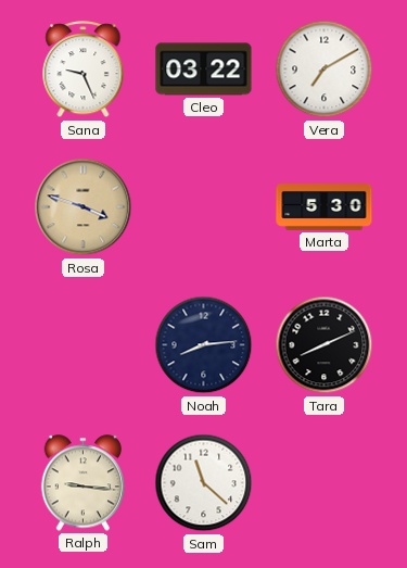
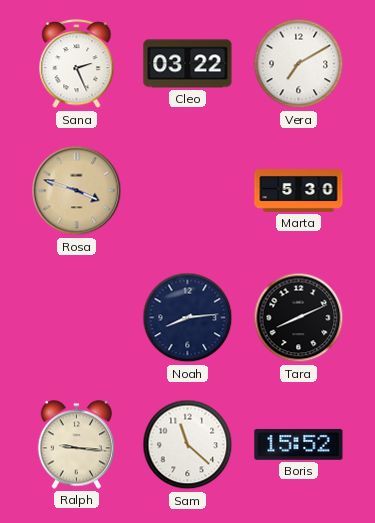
Sana: 9:26 -> 2:26
Boris: none -> 15:52
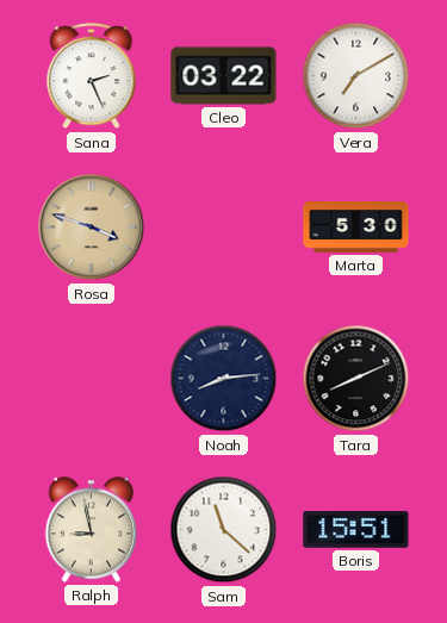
Ralph: 9:16 -> 8:58
Boris: 15:52 -> 15:51
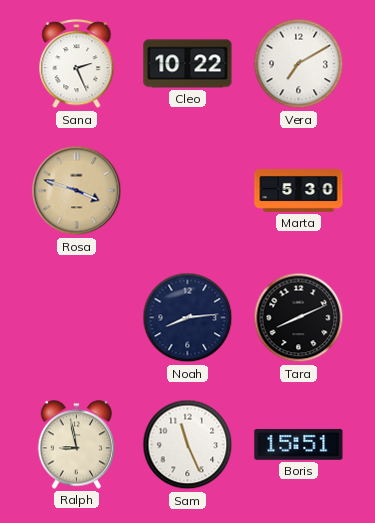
Cleo: 03:22 -> 10:22
Sam: 11:22 -> 11:26
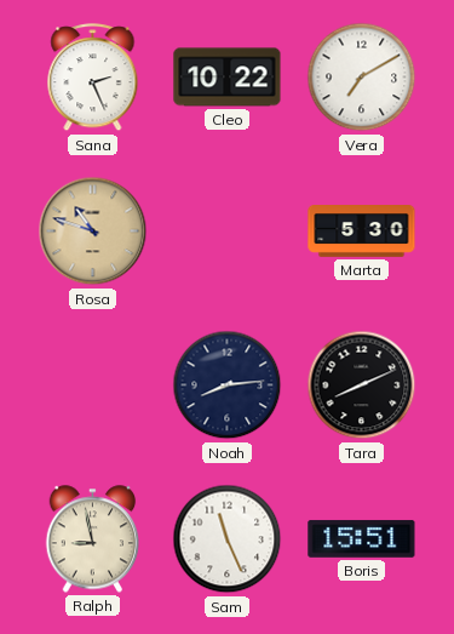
Rosa: 3:48 -> 10:48
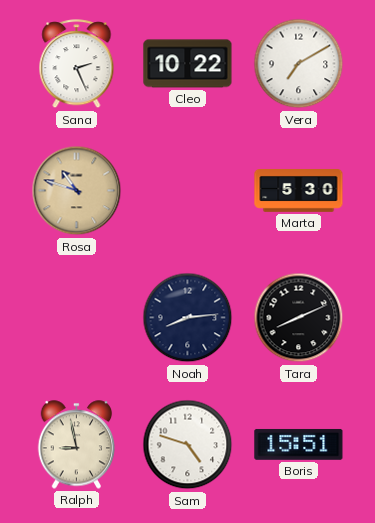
Sam: 11:26 -> 4:48
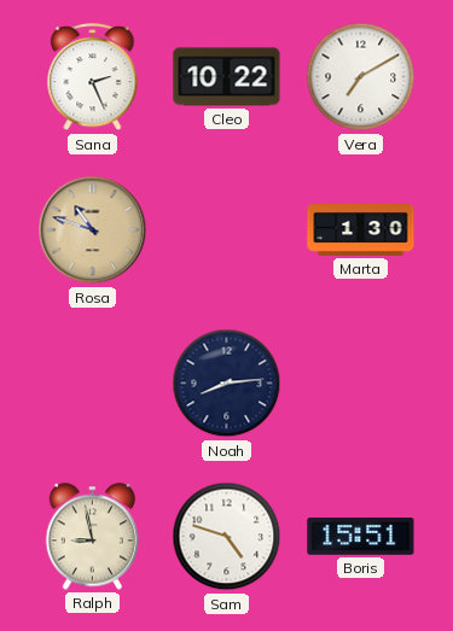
Marta: 5:30 -> 1:30
Tara: 8:11 -> none
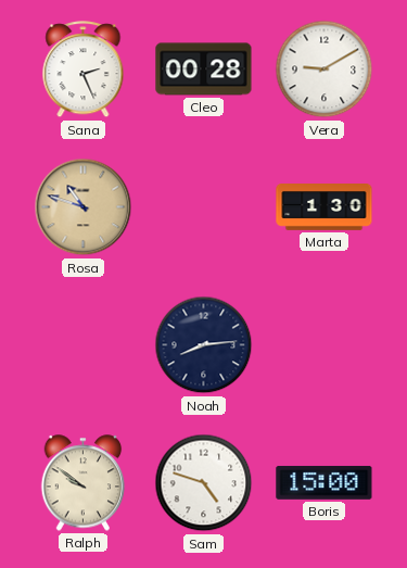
Cleo: 10:22 -> 00:28
Vera: 7:10 -> 9:10
Ralph: 8:58 -> 9:51
Boris: 15:51 -> 15:00
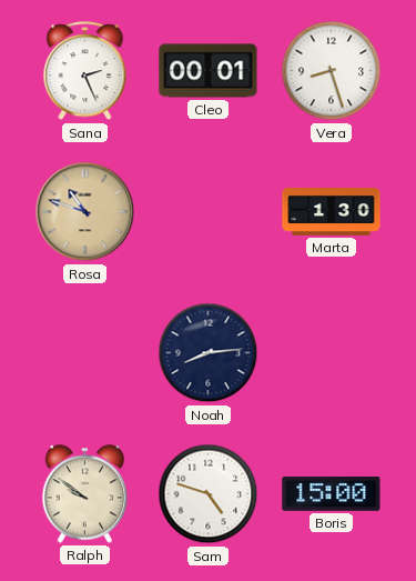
Cleo: 00:28 -> 00:01
Vera: 9:10 -> 8:27
